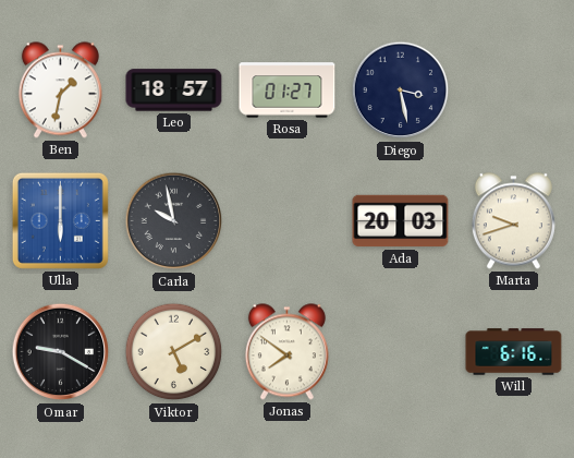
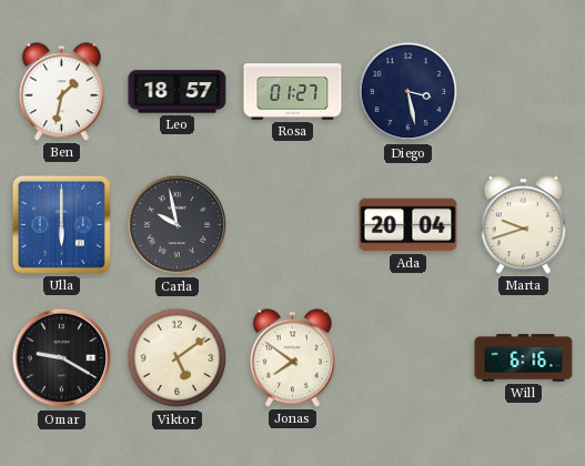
Ada: 20:03 -> 20:04
Viktor: 5:10 -> 5:09
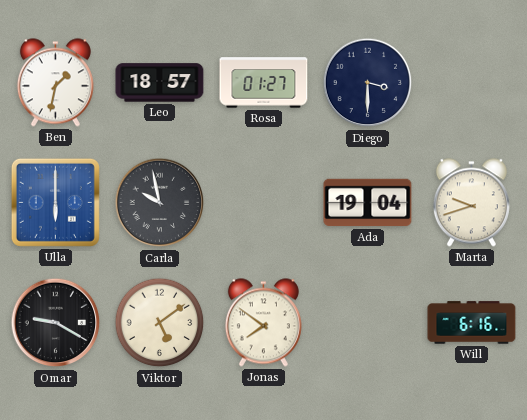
Diego: 3:28 -> 3:30
Ada: 20:04 -> 19:04
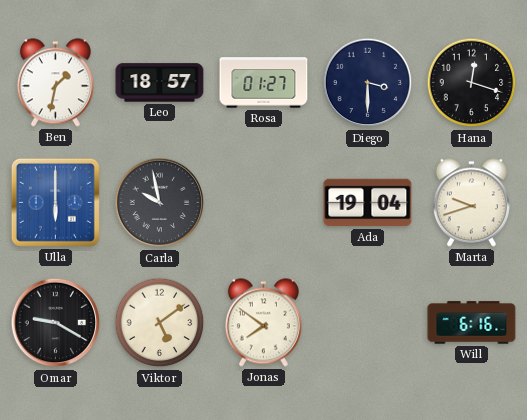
Hana: none -> 12:18
